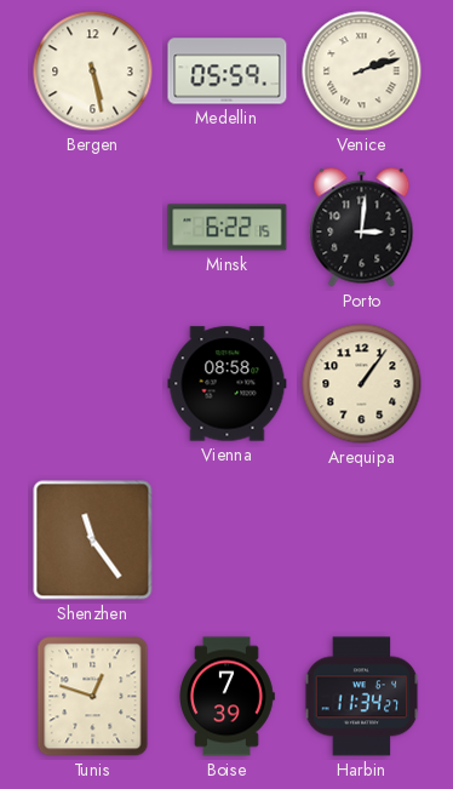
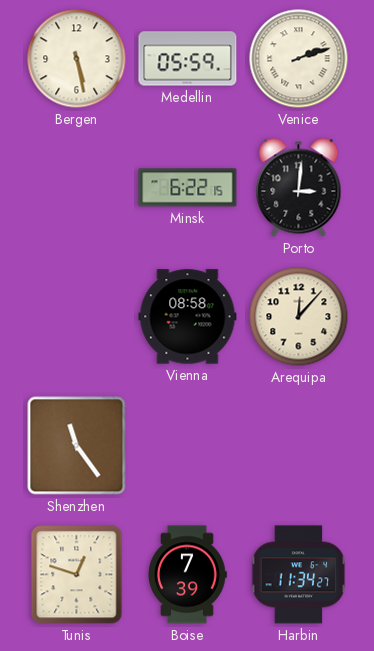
Arequipa: 1:06 -> 12:07
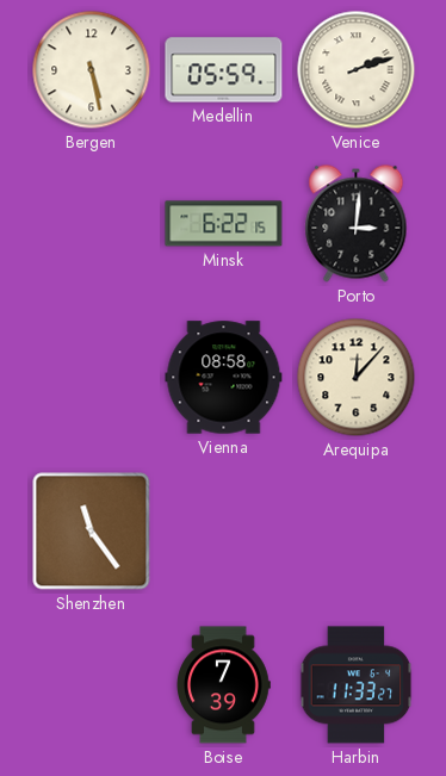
Tunis: 12:48 -> none
Harbin: 11:34 -> 11:33
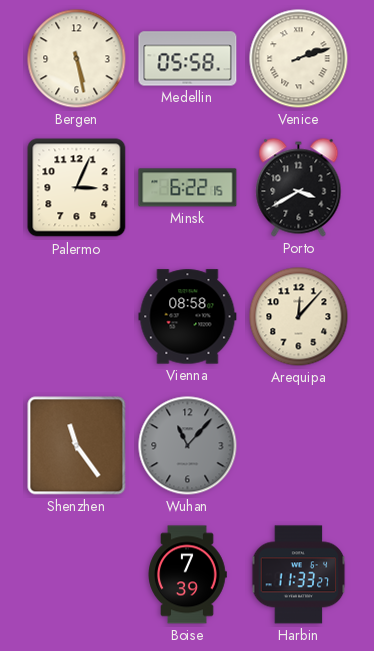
Medellin: 05:59 -> 05:58
Palermo: none -> 3:04
Porto: 3:01 -> 3:40
Wuhan: none -> 11:07
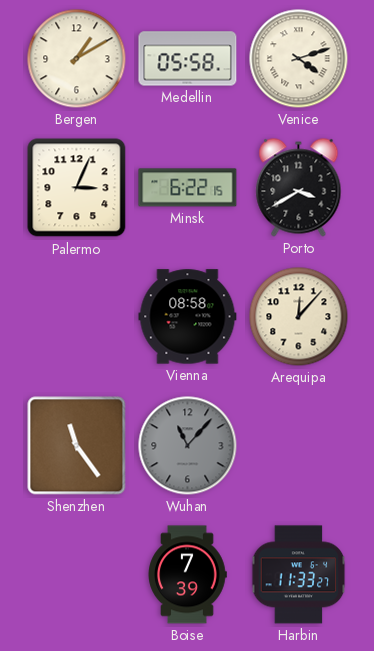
Bergen: 5:28 -> 1:10
Venice: 2:12 -> 4:12
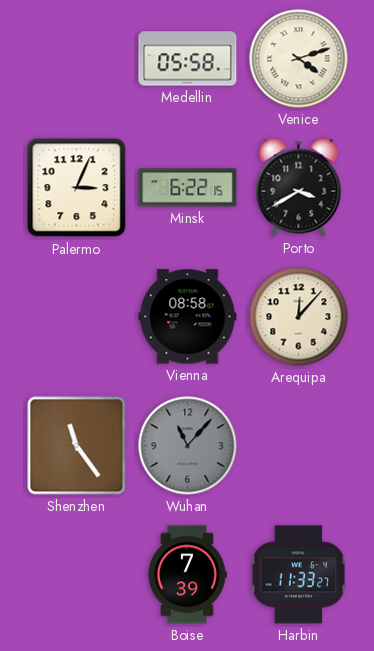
Bergen: 1:10 -> none
